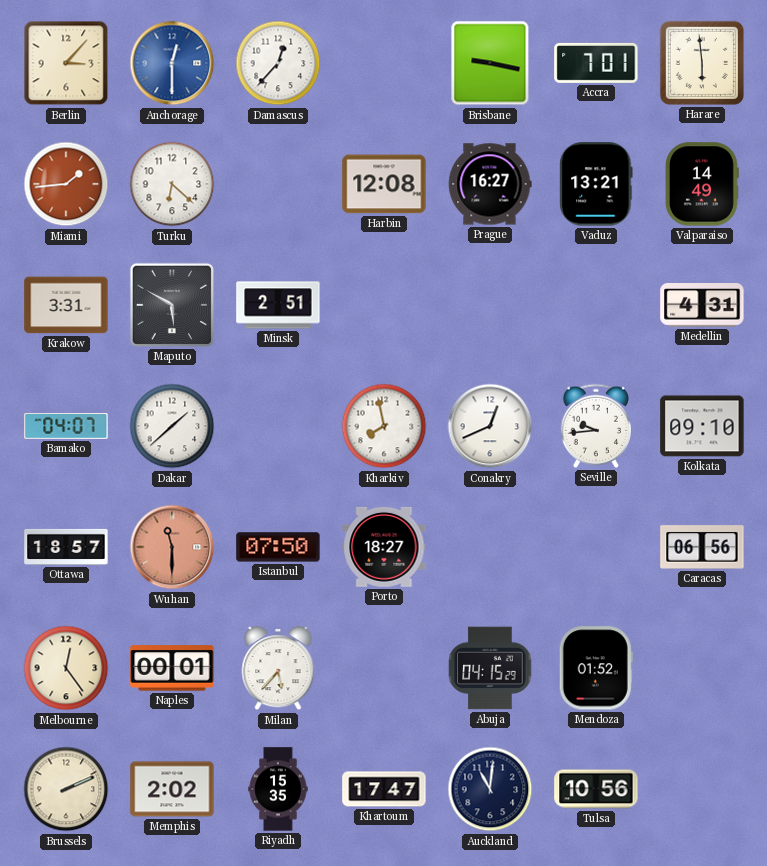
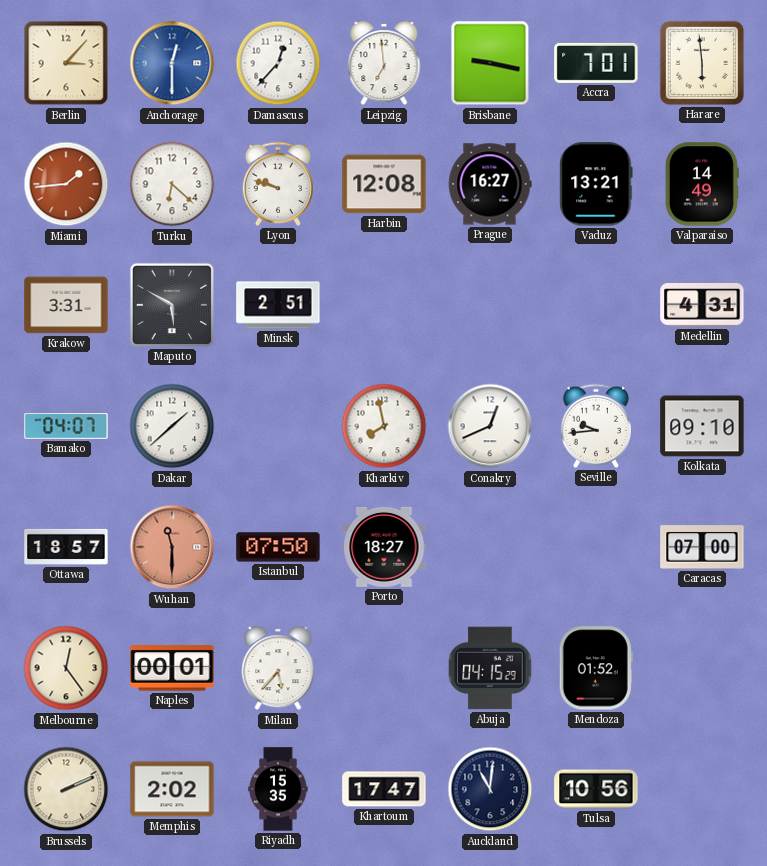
Leipzig: none -> 6:59
Lyon: none -> 9:48
Caracas: 06:56 -> 07:00
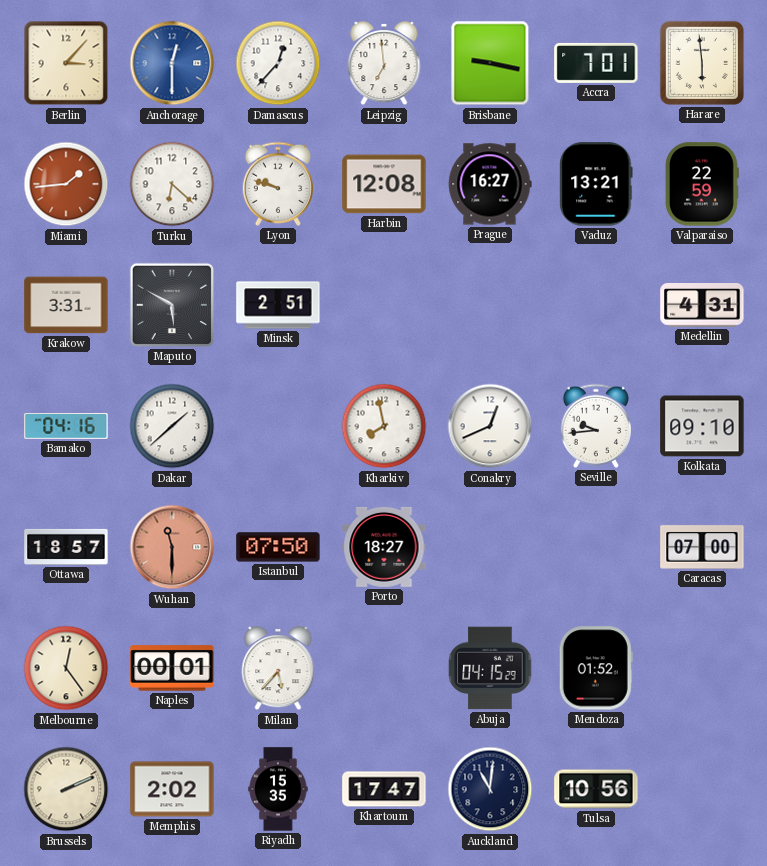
Valparaiso: 14:49 -> 22:59
Bamako: 04:07 -> 04:16
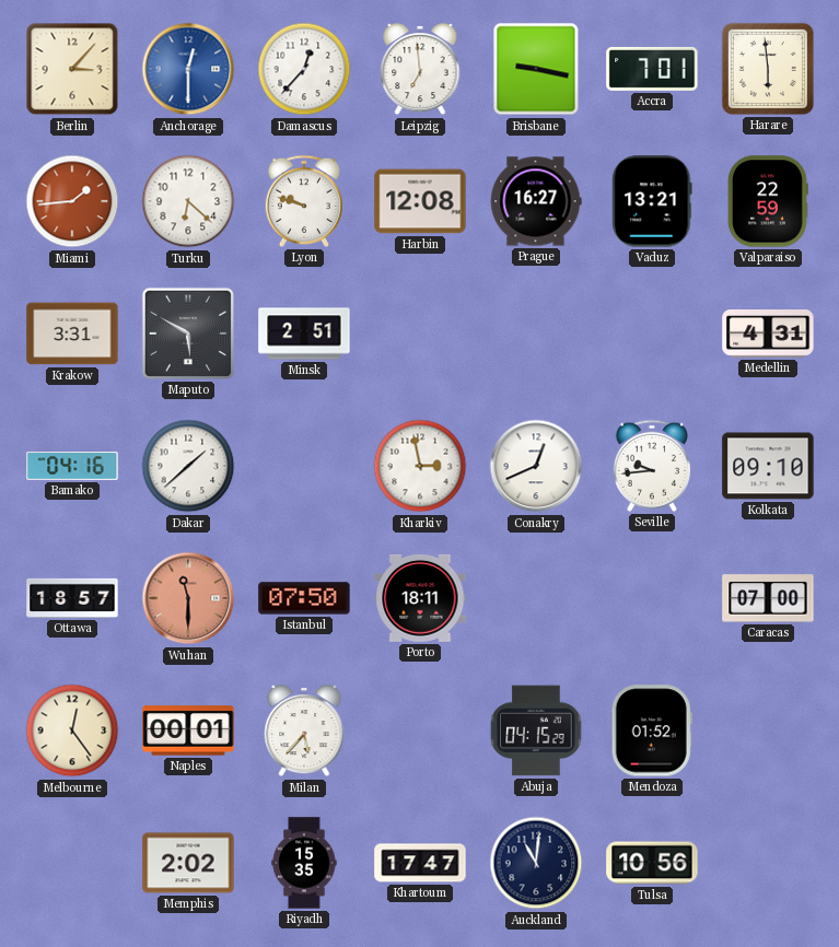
Kharkiv: 7:58 -> 2:58
Porto: 18:27 -> 18:11
Brussels: 2:11 -> none
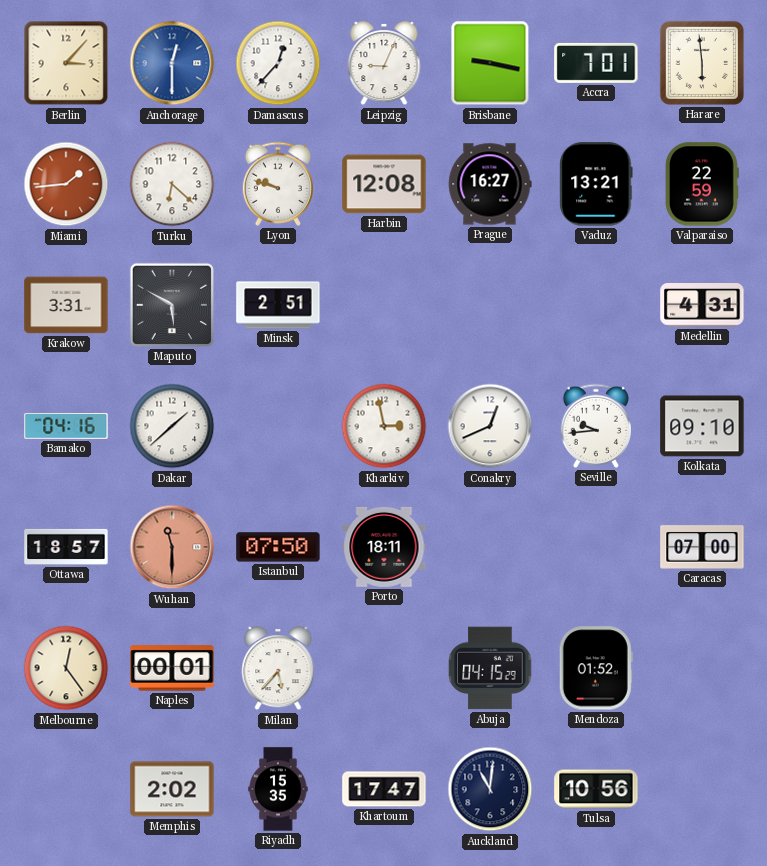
Leipzig: 6:59 -> 9:04
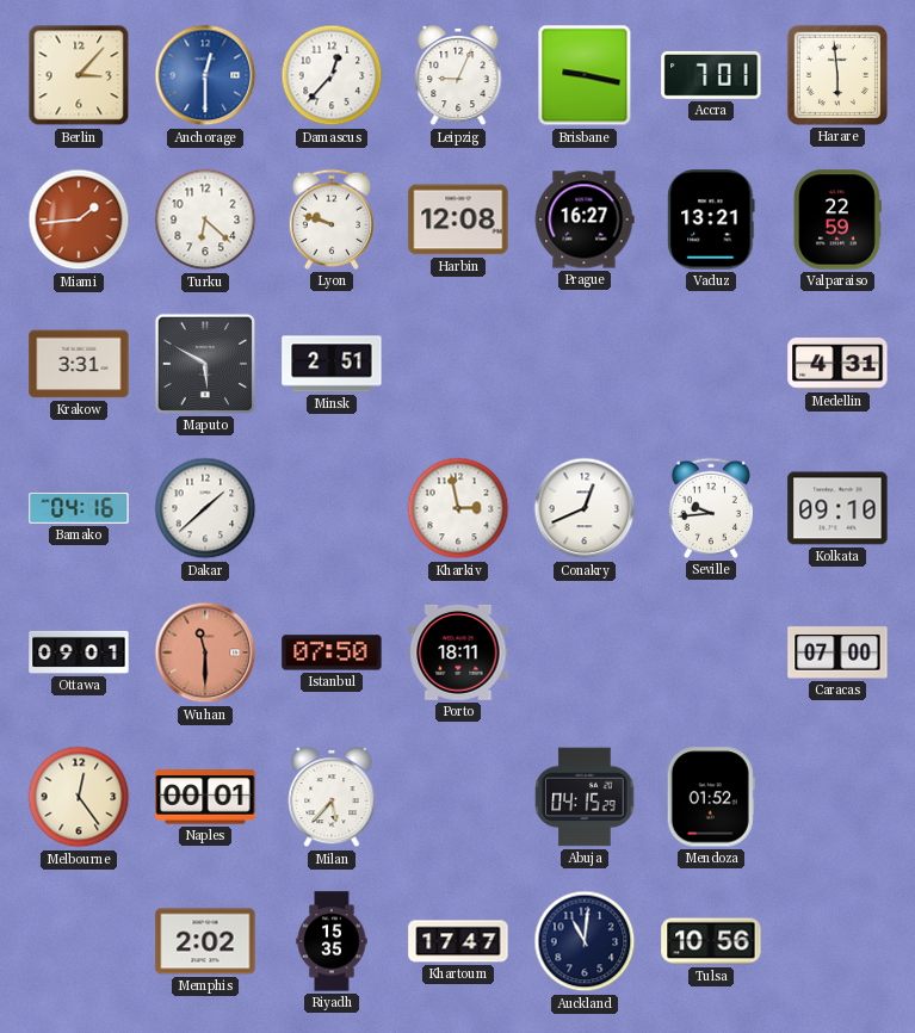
Ottawa: 18:57 -> 09:01
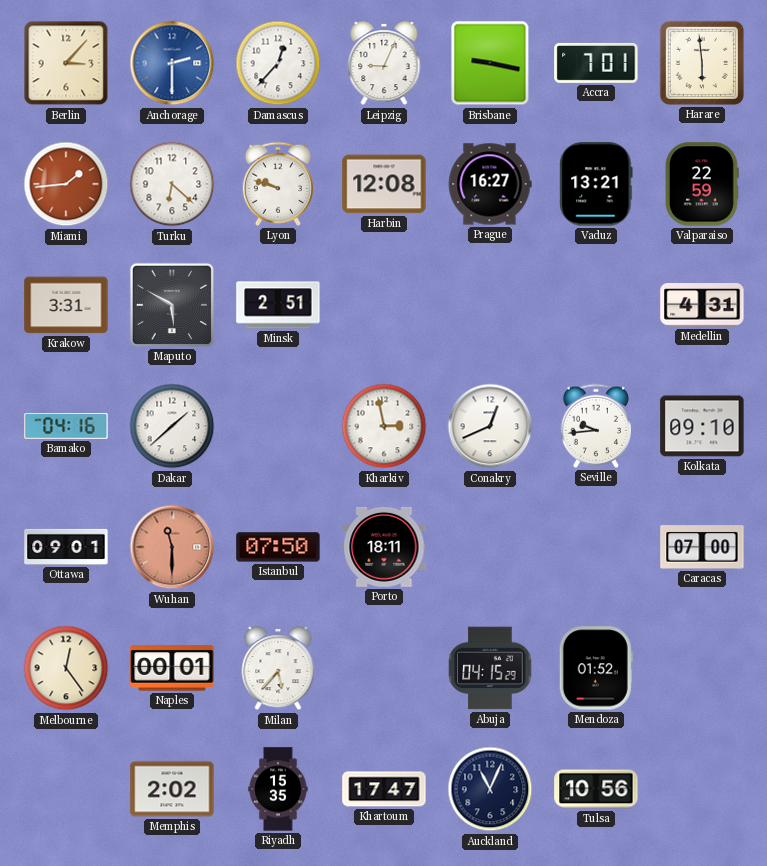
Anchorage: 12:30 -> 2:30
Auckland: 11:01 -> 11:04
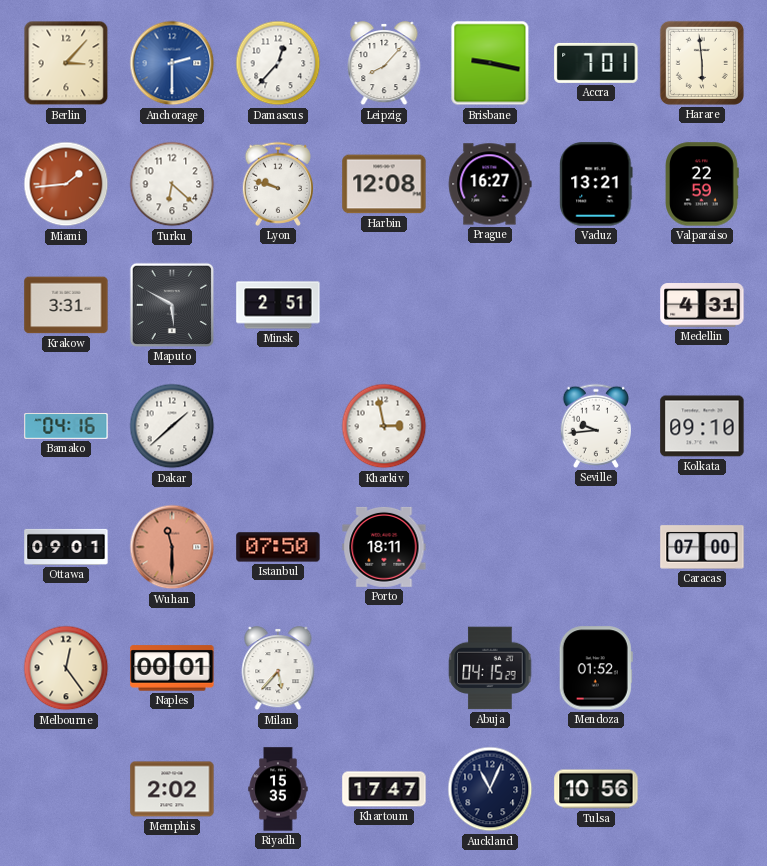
Leipzig: 9:04 -> 8:07
Conakry: 12:41 -> none
